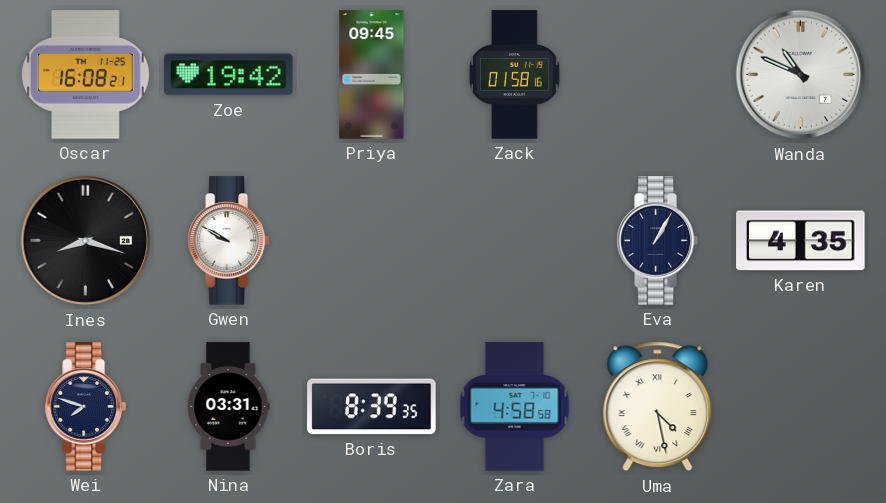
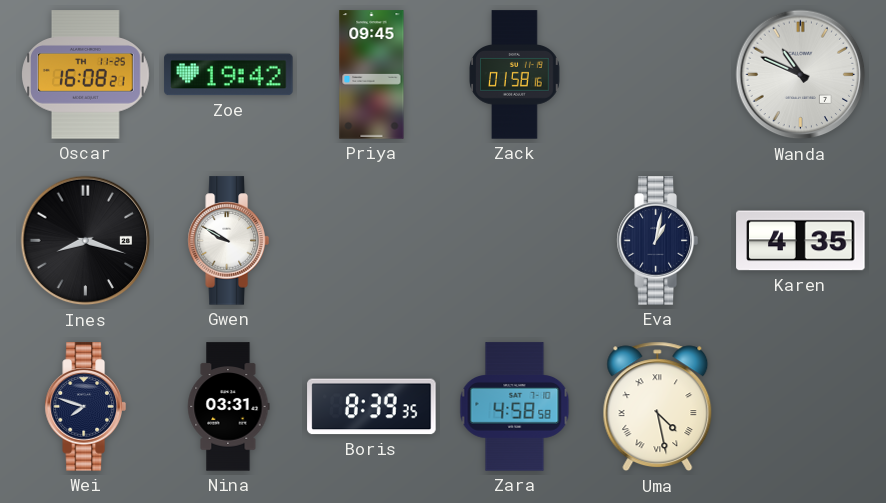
Eva: 1:05 -> 1:02
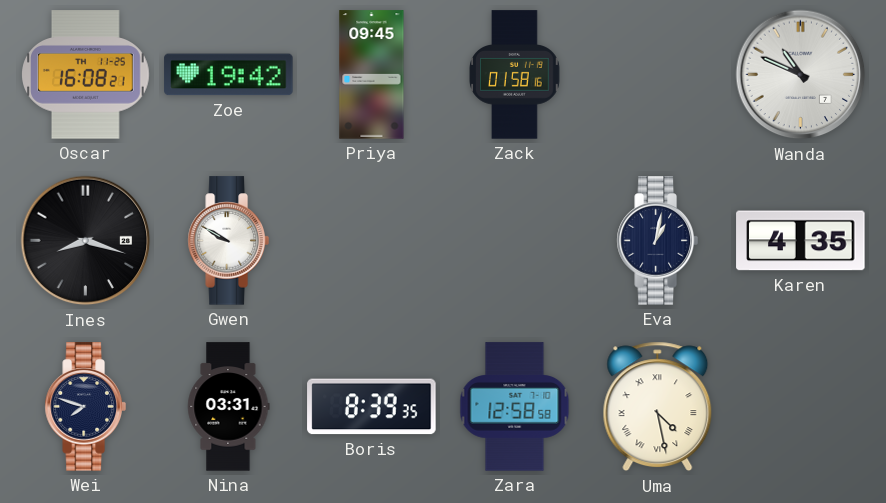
Zara: 4:58 -> 12:58
